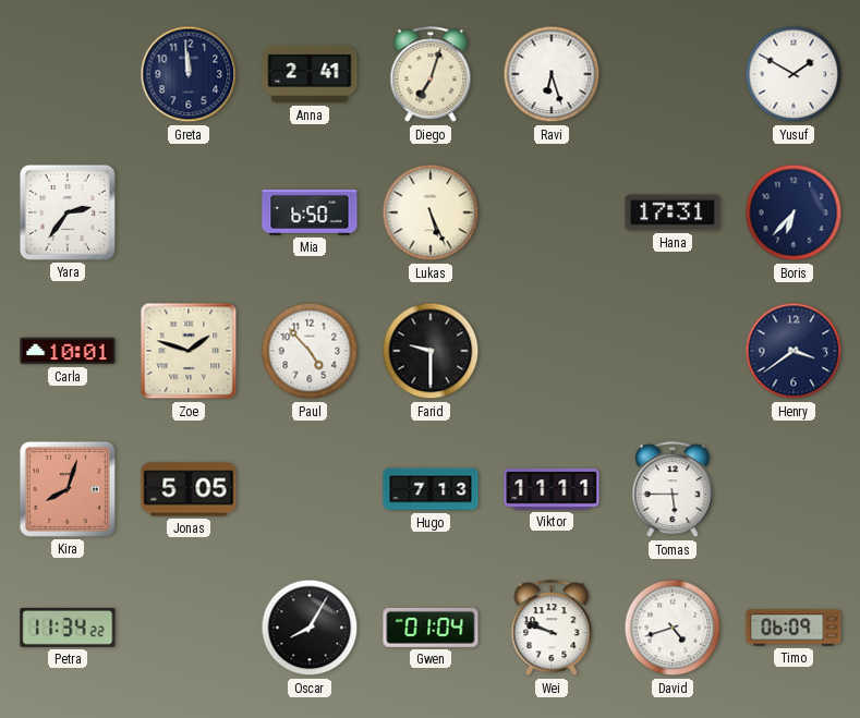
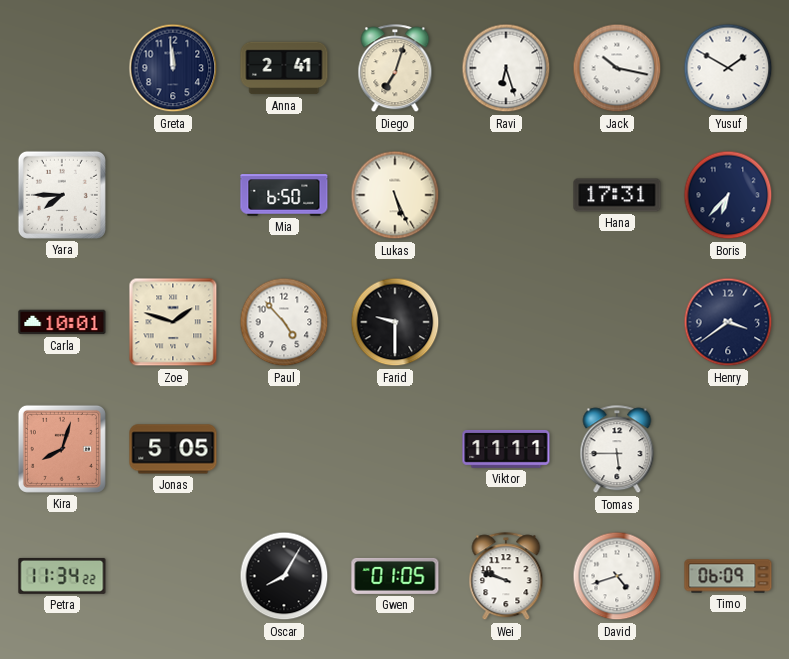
Jack: none -> 10:17
Yara: 2:36 -> 7:45
Hugo: 7:13 -> none
Gwen: 01:04 -> 01:05
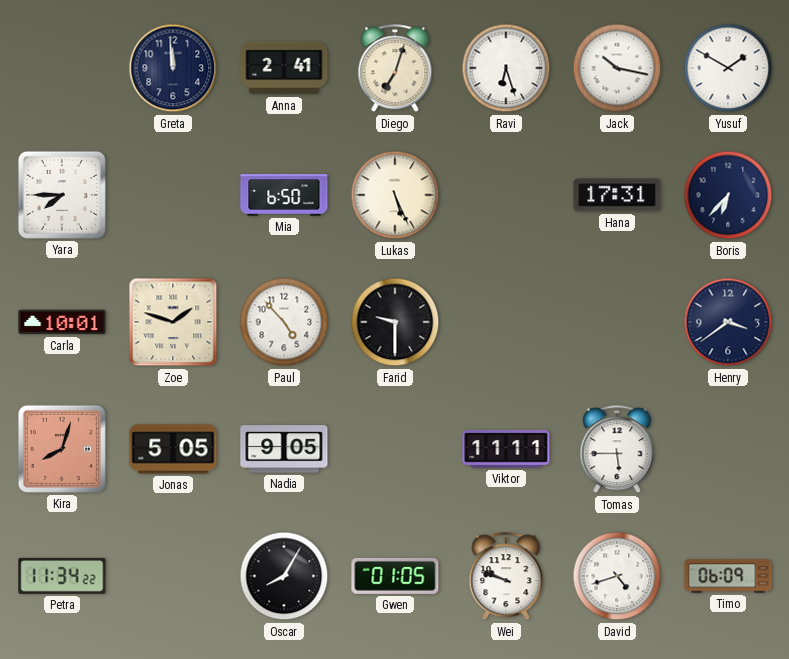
Nadia: none -> 9:05
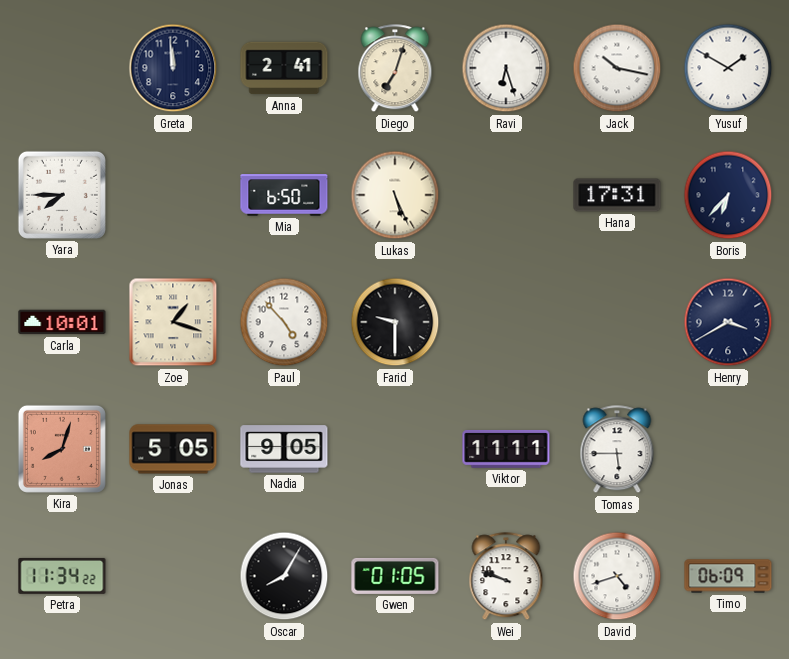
Zoe: 1:48 -> 1:18
Henry: 3:39 -> 3:40
